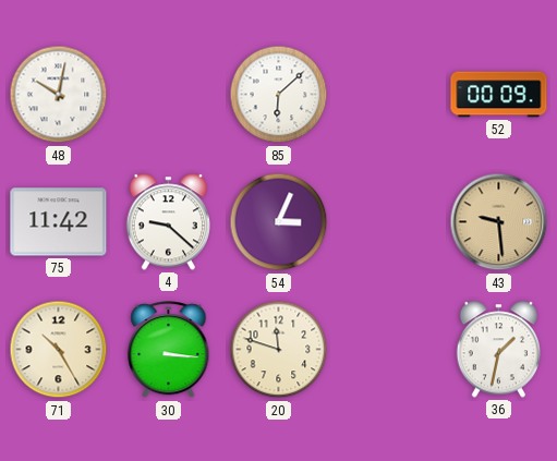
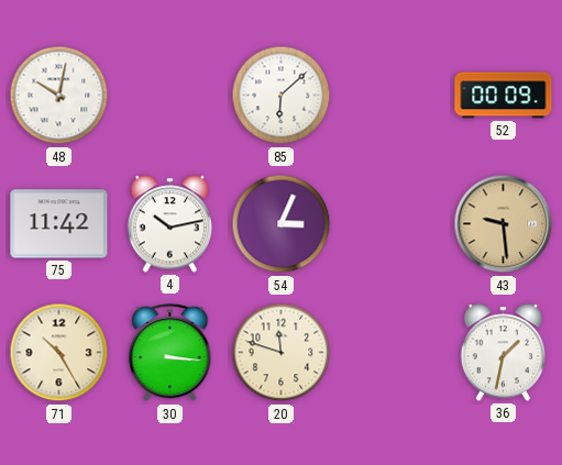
4: 9:22 -> 10:13
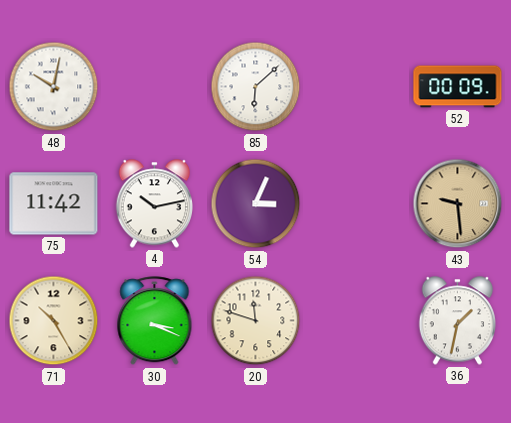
30: 3:16 -> 3:19
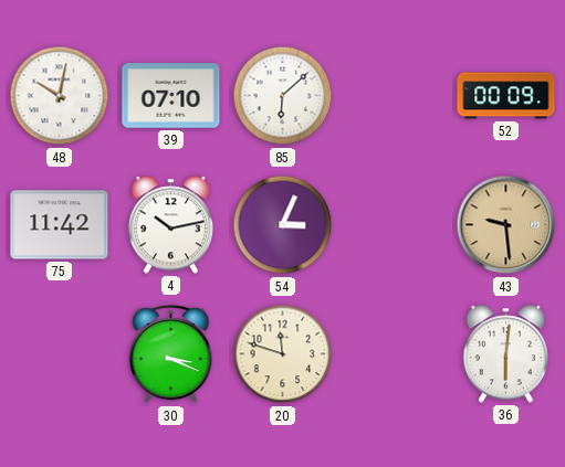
39: none -> 07:10
71: 10:25 -> none
36: 1:32 -> 6:01
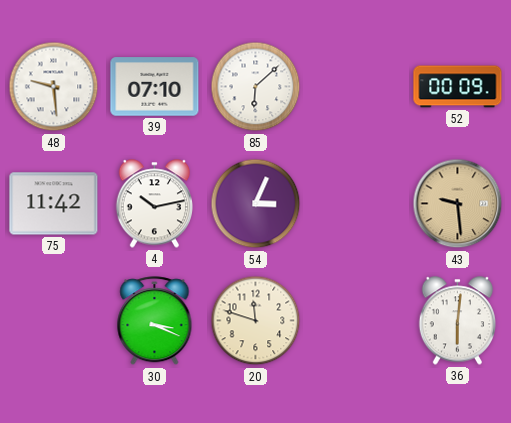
48: 10:02 -> 9:29
